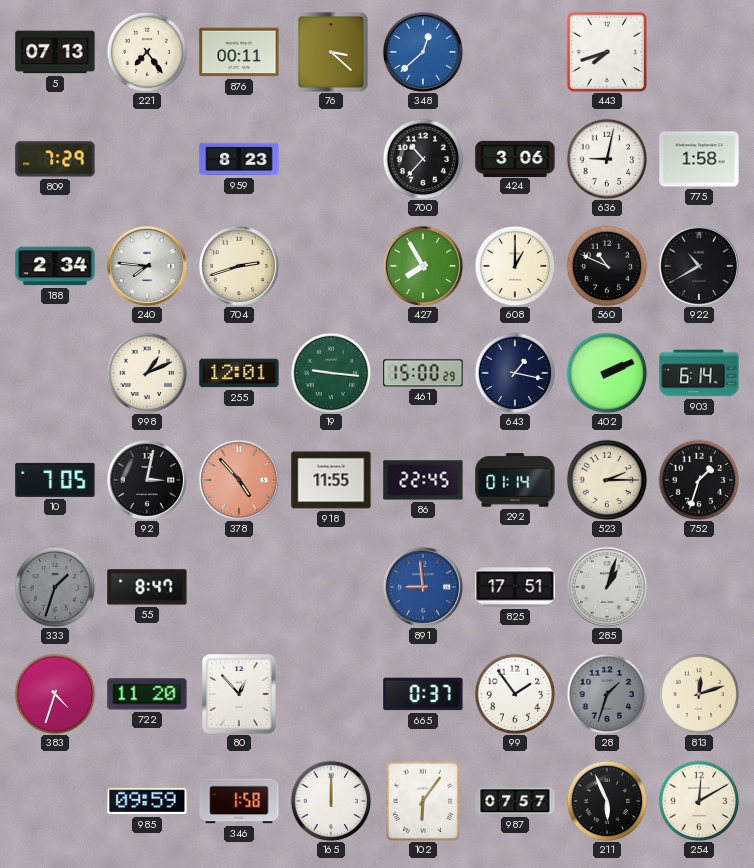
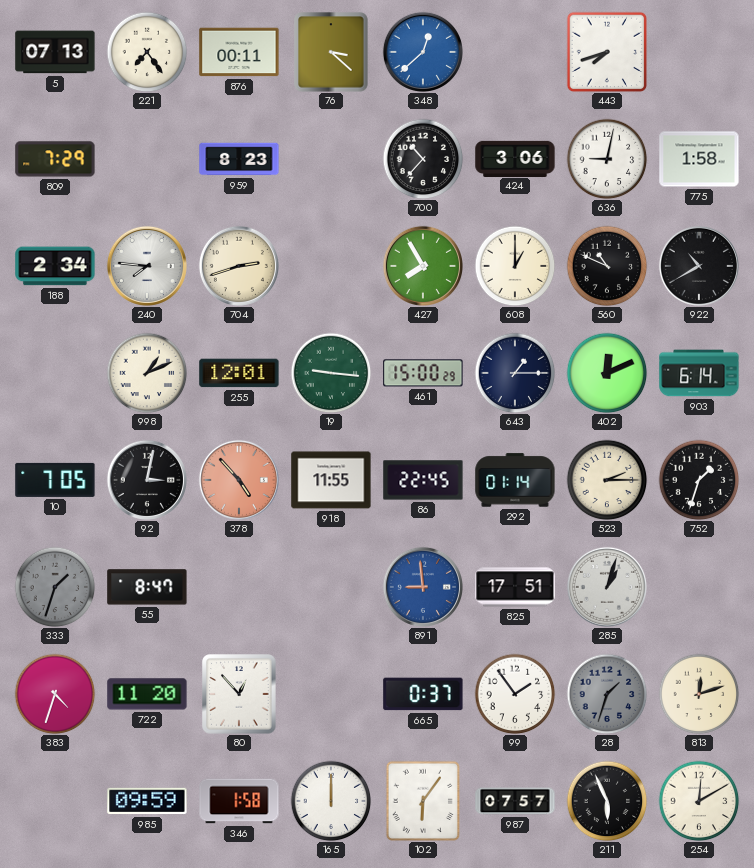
643: 1:17 -> 1:15
402: 2:11 -> 12:11
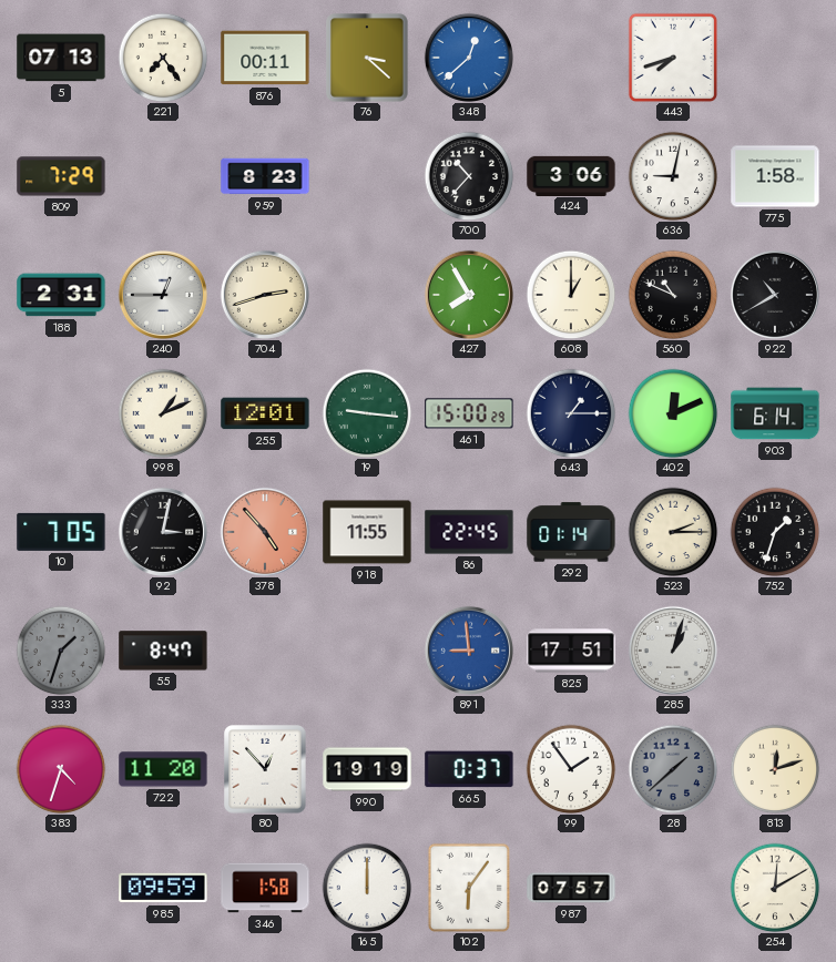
188: 2:34 -> 2:31
240: 7:46 -> 12:45
990: none -> 19:19
28: 1:33 -> 1:38
211: 5:56 -> none
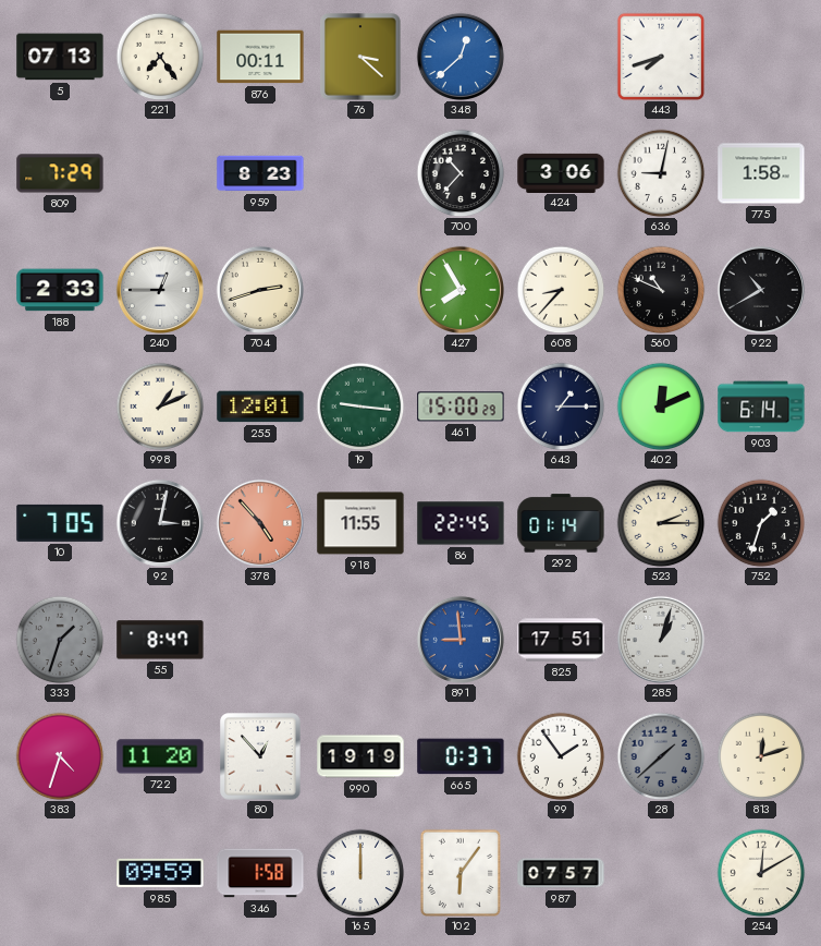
188: 2:31 -> 2:33
608: 1:00 -> 8:37
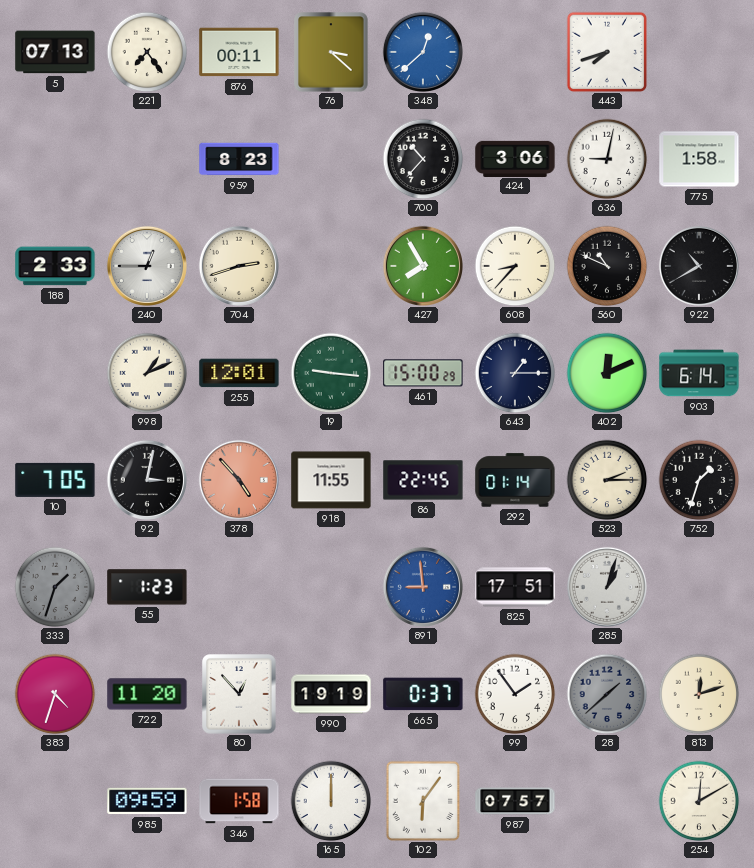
809: 7:29 -> none
55: 8:47 -> 1:23
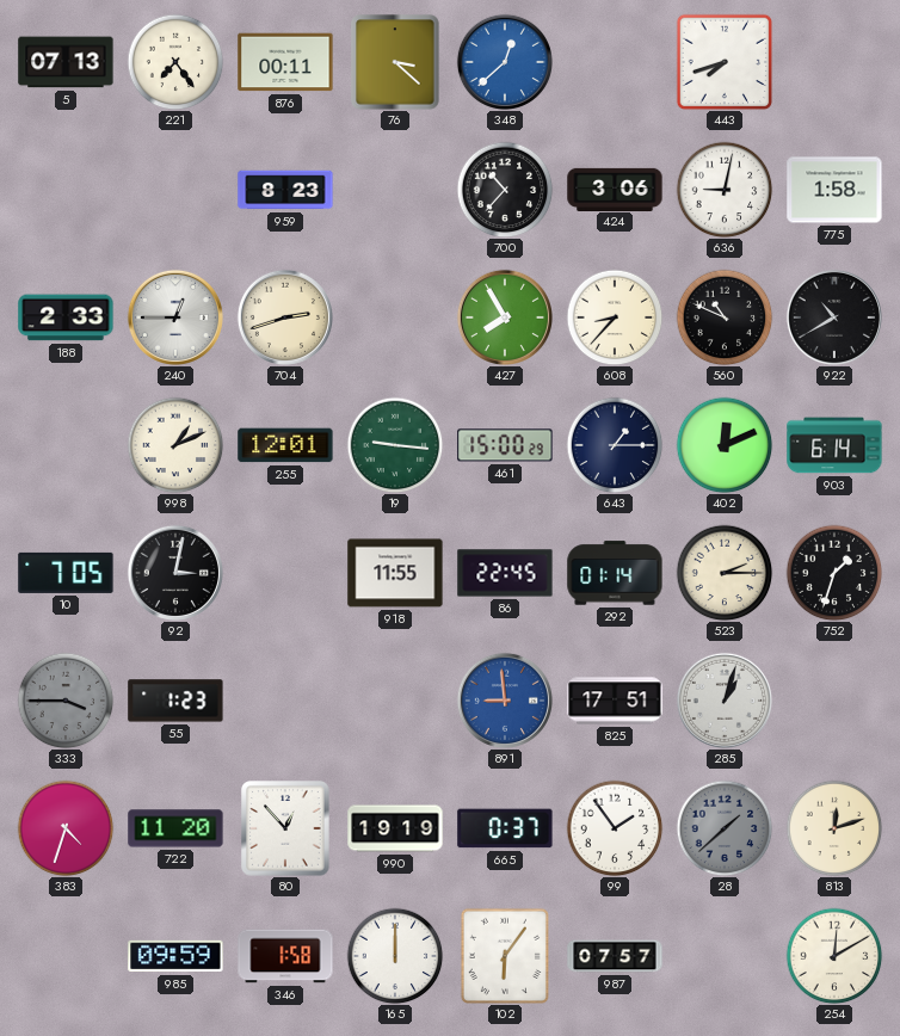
378: 4:53 -> none
333: 1:33 -> 3:45
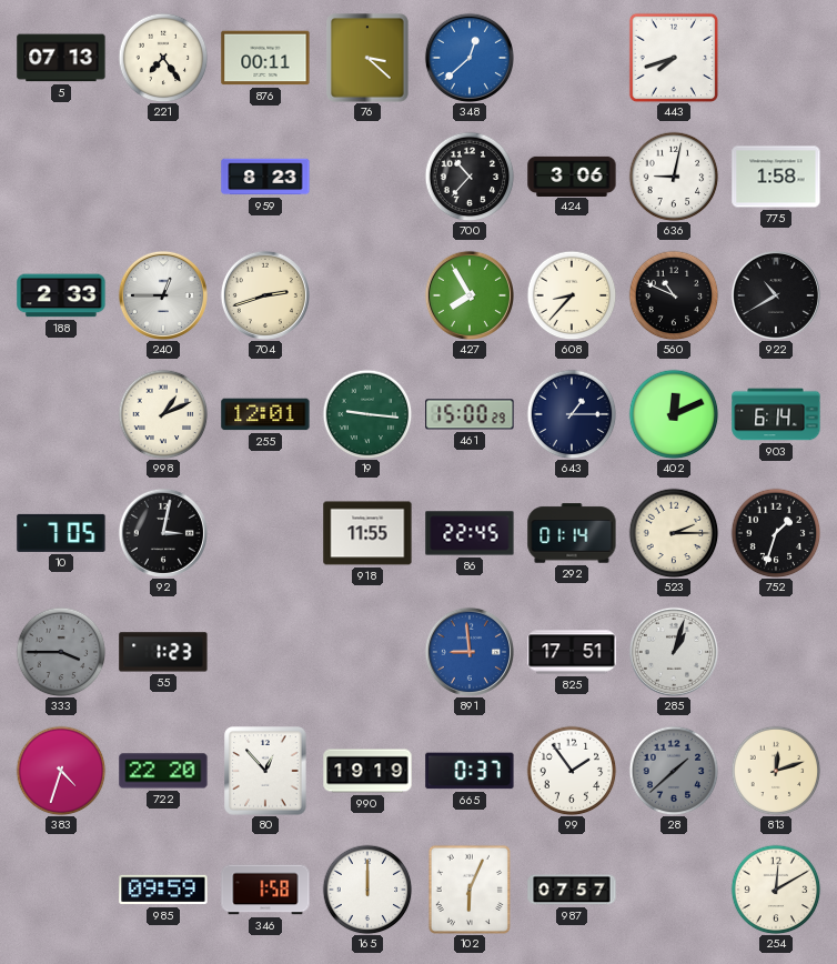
722: 11:20 -> 22:20
102: 6:06 -> 6:04
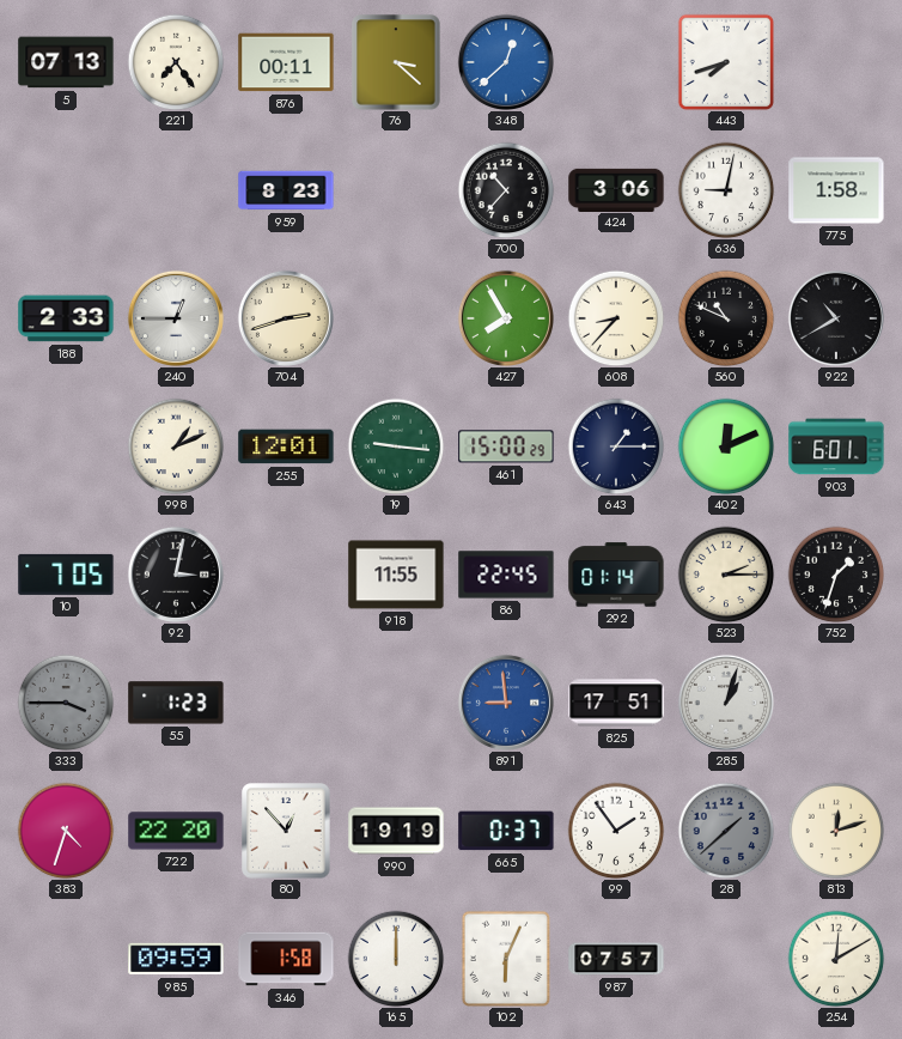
903: 6:14 -> 6:01
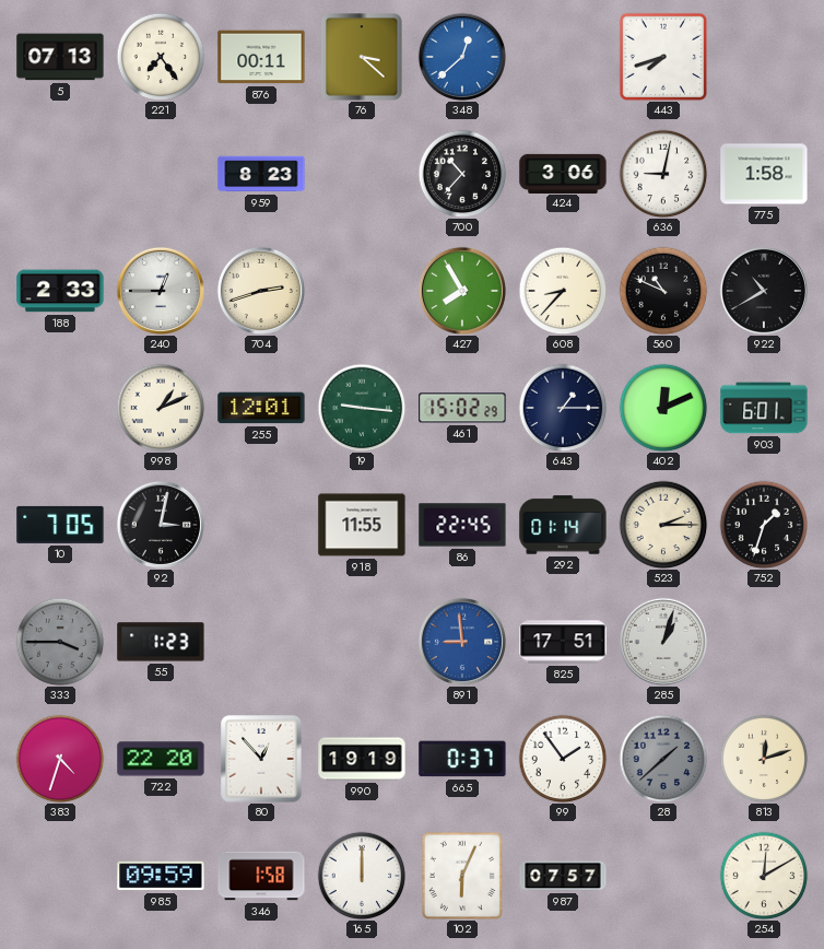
461: 15:00 -> 15:02
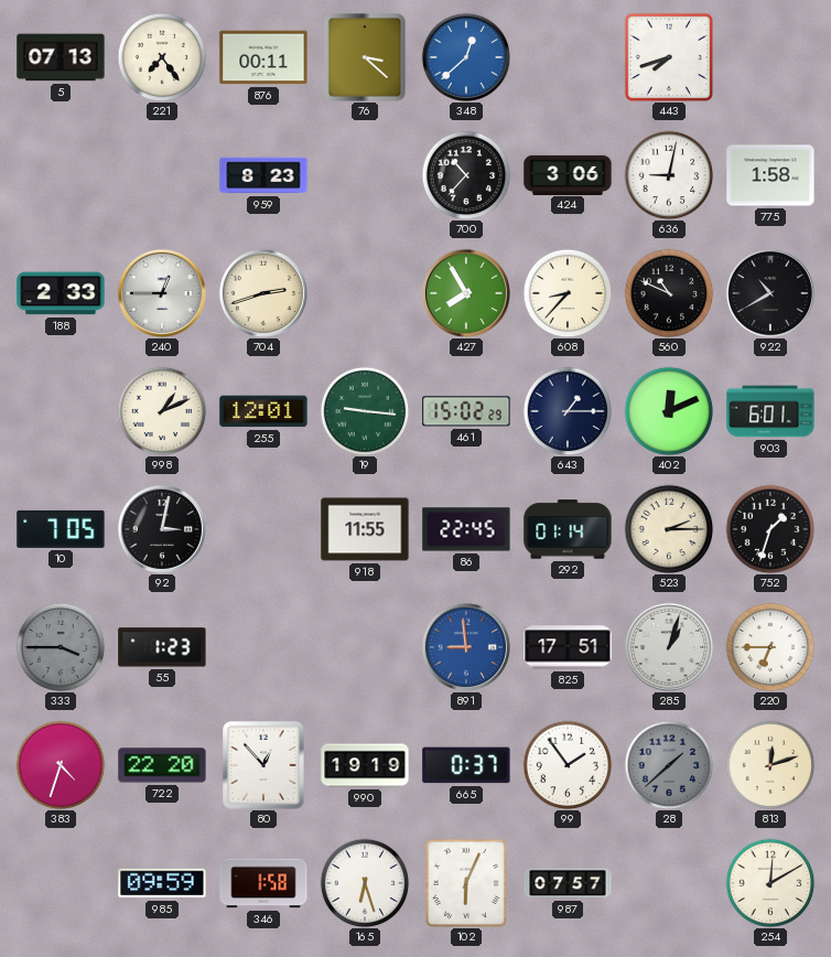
220: none -> 6:45
165: 12:00 -> 6:27
